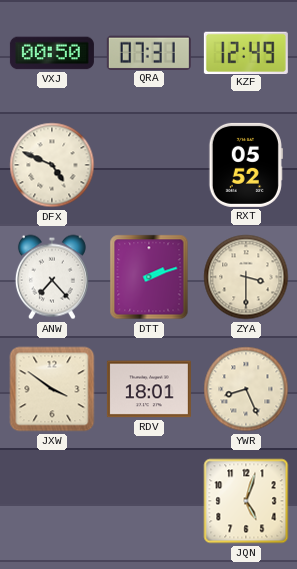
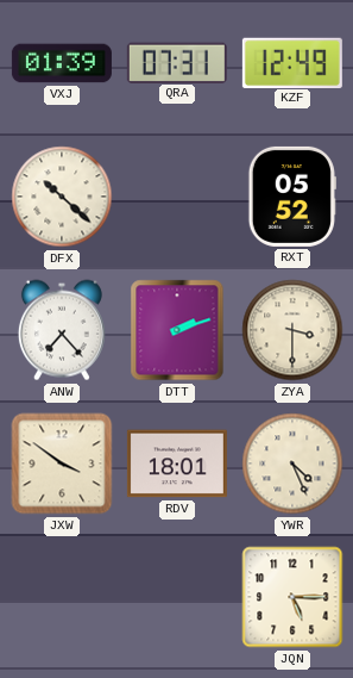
VXJ: 00:50 -> 01:39
DFX: 4:49 -> 10:22
YWR: 8:26 -> 4:26
JQN: 5:03 -> 5:15
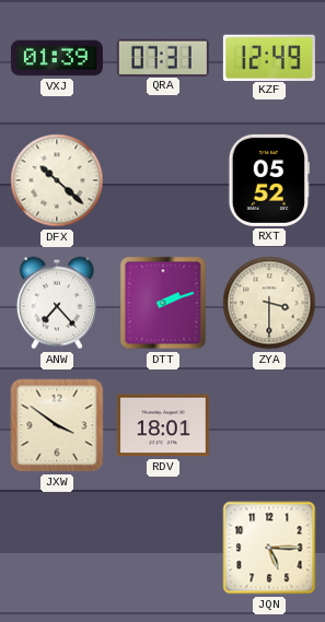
YWR: 4:26 -> none
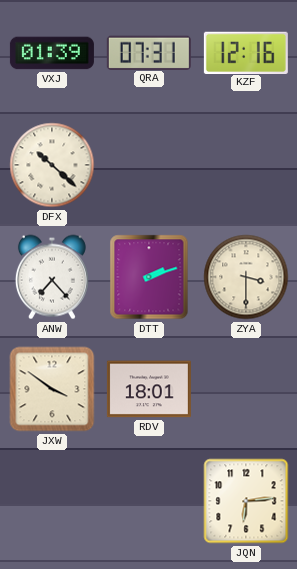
KZF: 12:49 -> 12:16
RXT: 05:52 -> none
JQN: 5:15 -> 6:14
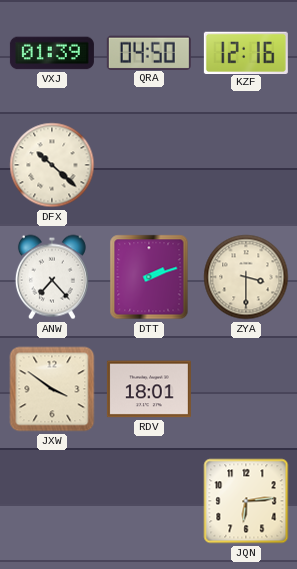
QRA: 07:31 -> 04:50
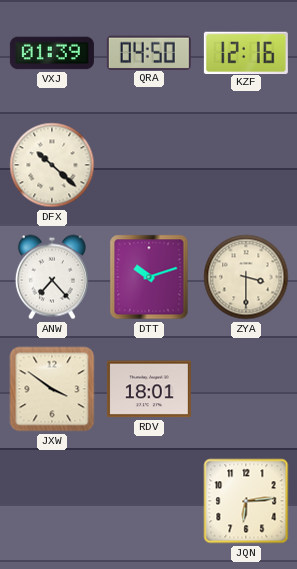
DTT: 2:12 -> 10:12
